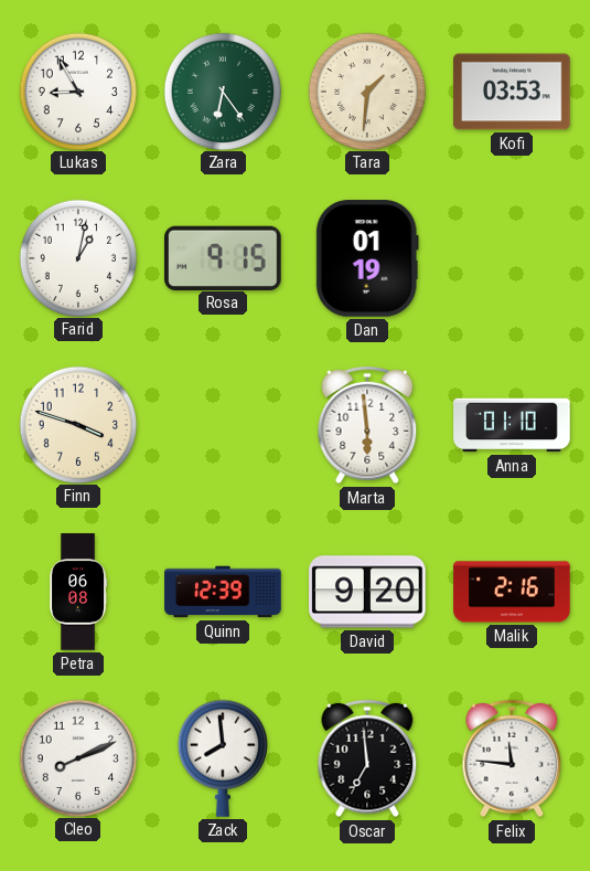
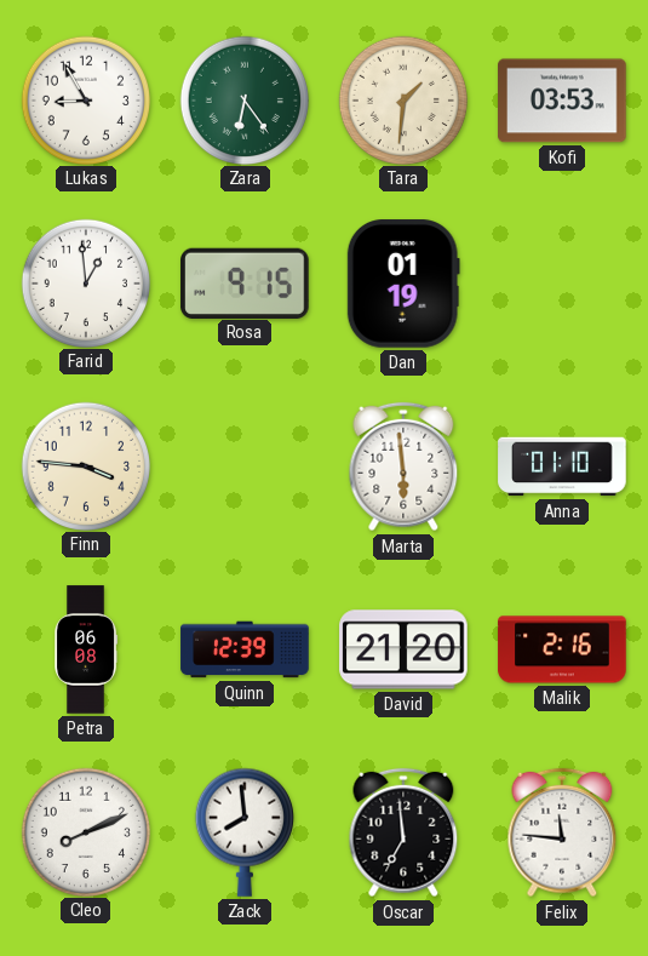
Farid: 1:02 -> 12:59
Finn: 3:48 -> 3:46
David: 9:20 -> 21:20
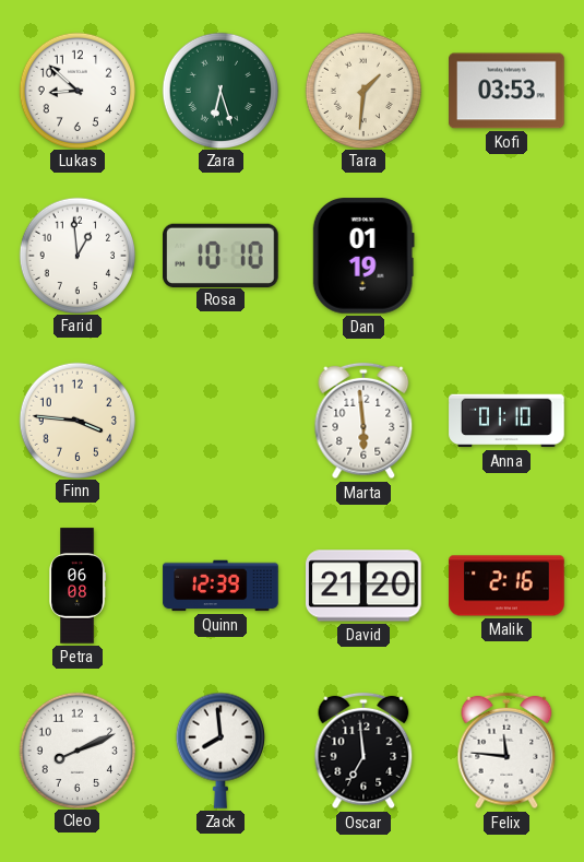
Lukas: 8:55 -> 8:52
Zara: 6:24 -> 6:27
Rosa: 9:15 -> 10:10
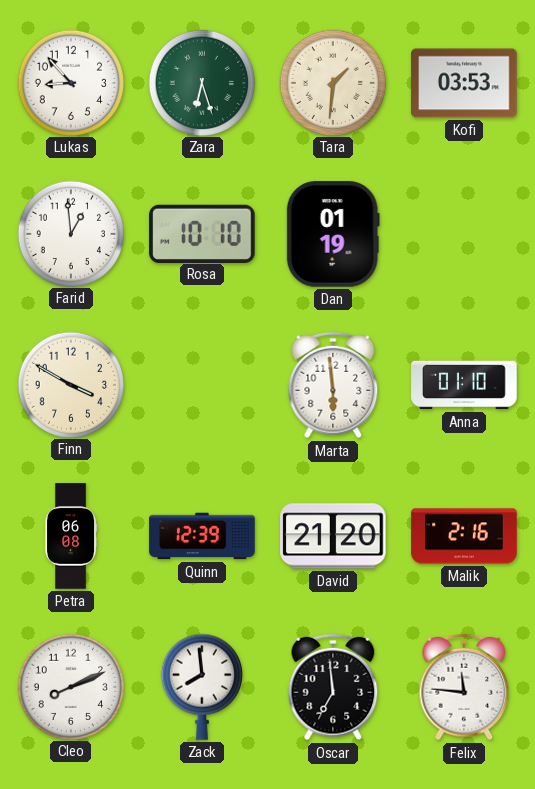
Lukas: 8:52 -> 8:53
Finn: 3:46 -> 3:50
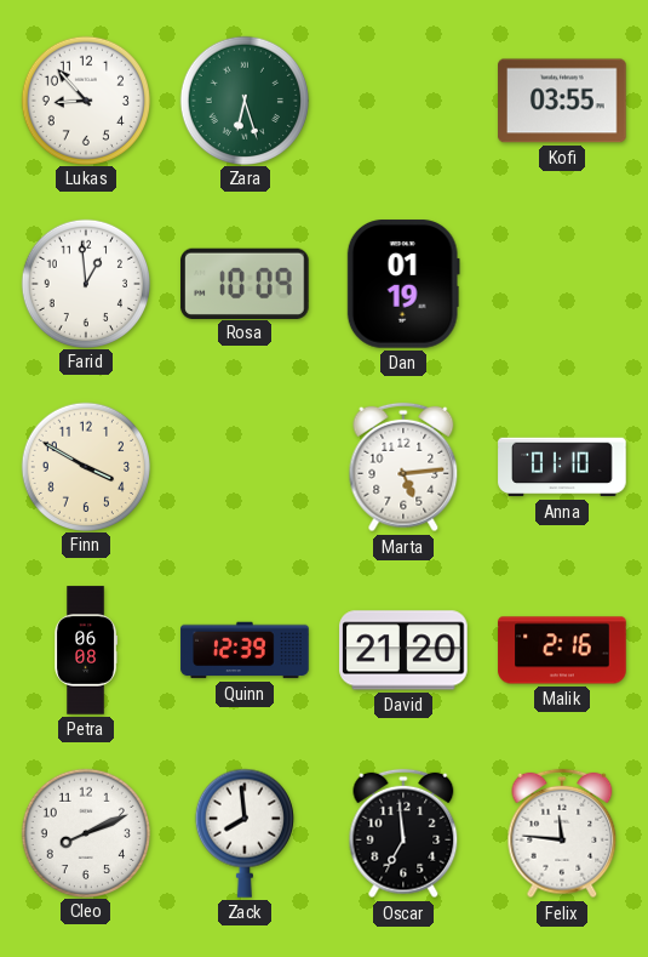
Tara: 1:31 -> none
Kofi: 03:53 -> 03:55
Rosa: 10:10 -> 10:09
Marta: 5:59 -> 5:14
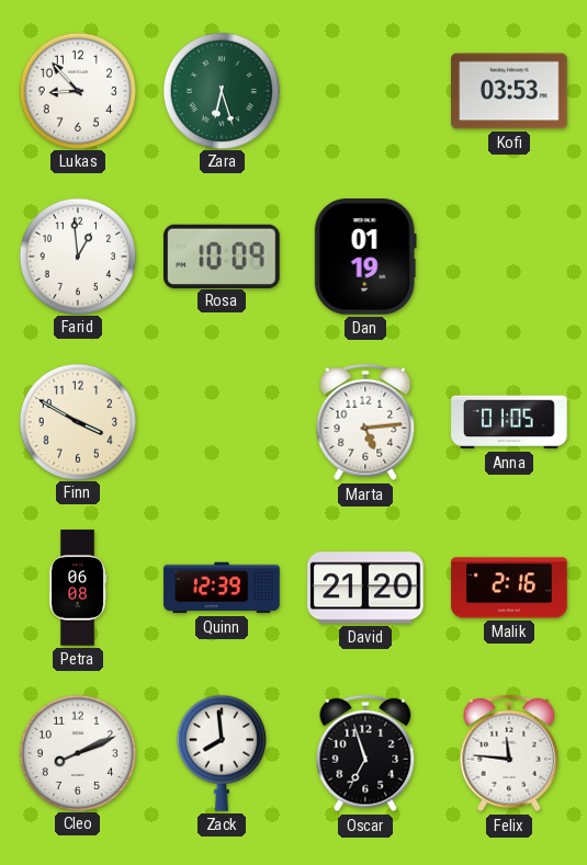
Kofi: 03:55 -> 03:53
Anna: 01:10 -> 01:05
Oscar: 6:59 -> 6:57
